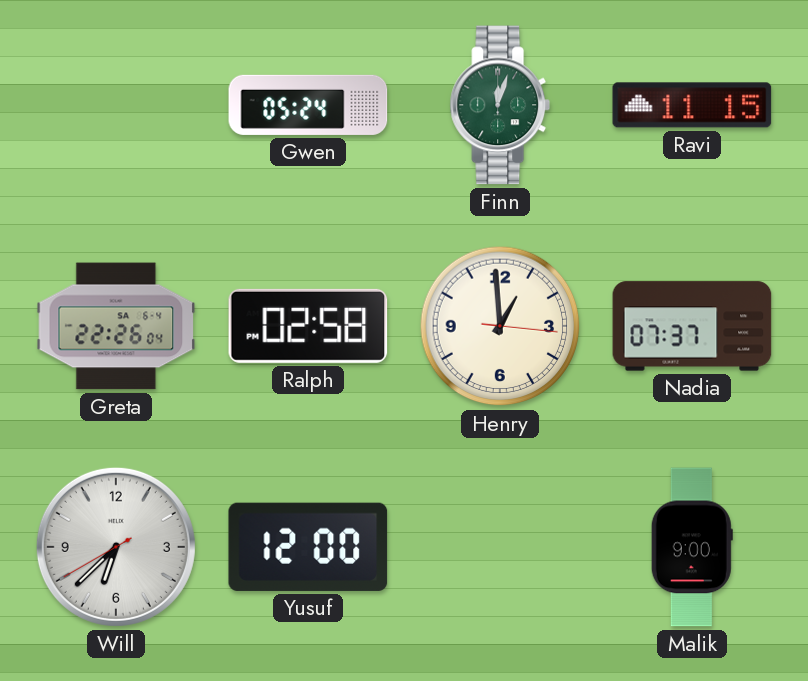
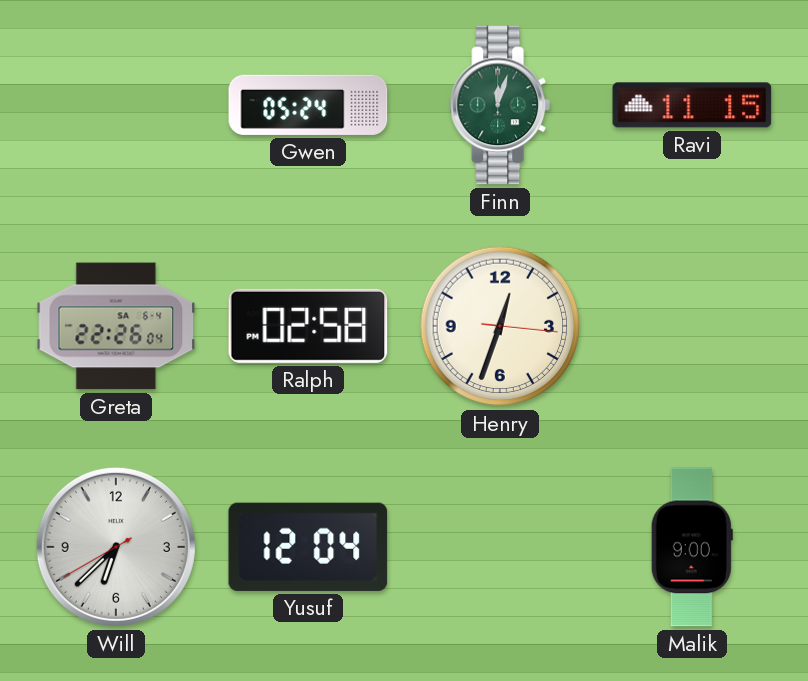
Henry: 12:59 -> 12:33
Nadia: 07:37 -> none
Yusuf: 12:00 -> 12:04
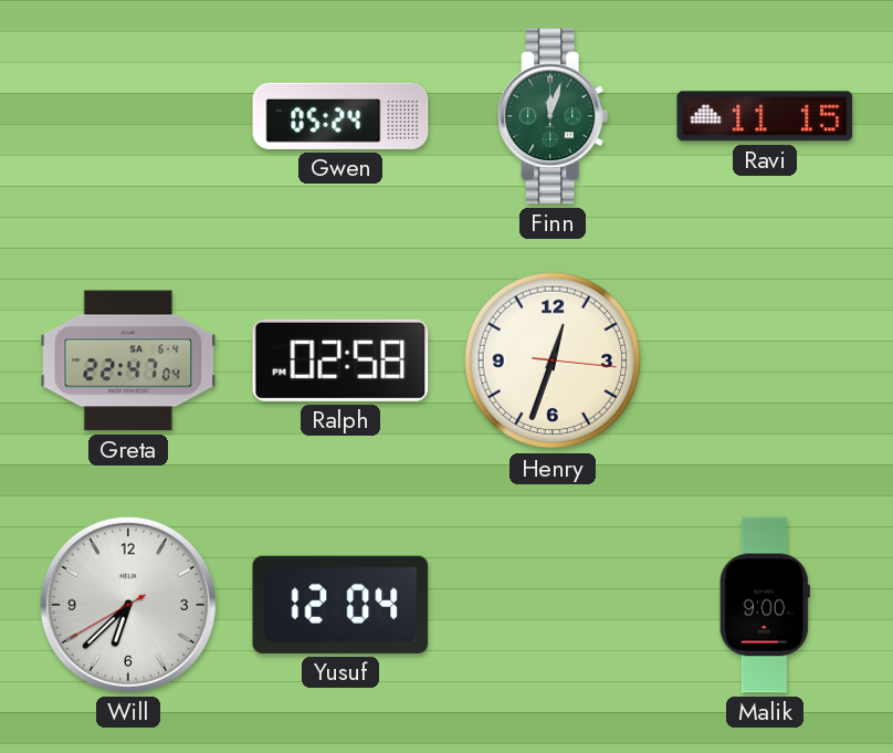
Greta: 22:26 -> 22:47
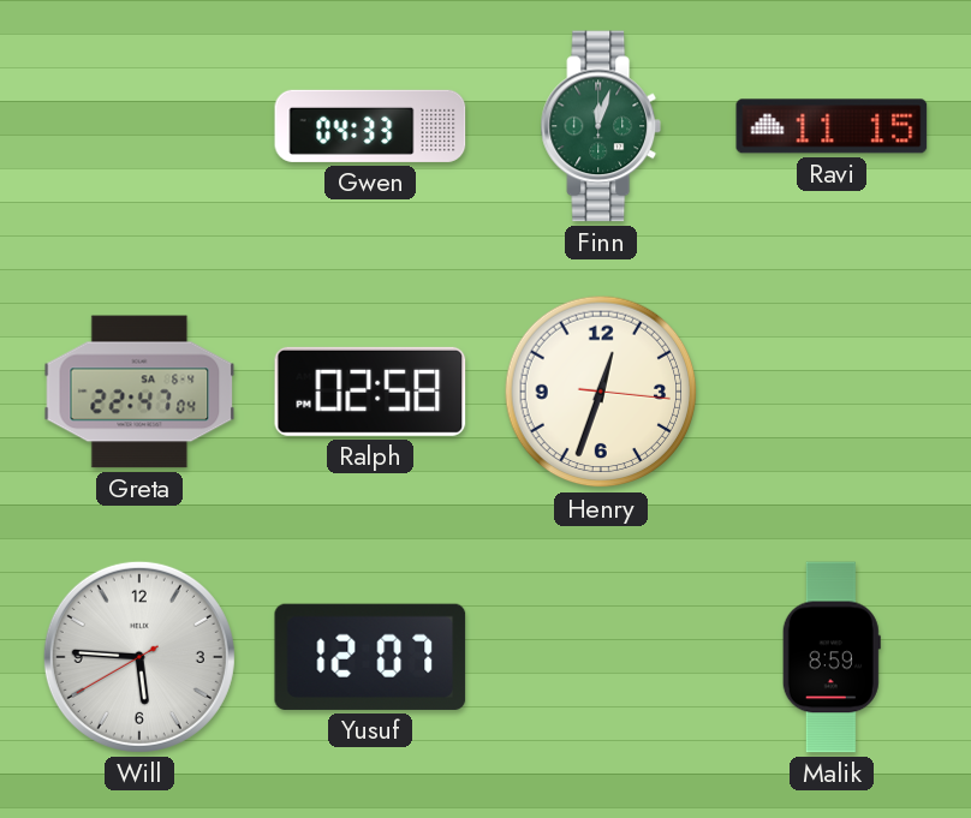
Gwen: 05:24 -> 04:33
Will: 6:37 -> 5:45
Yusuf: 12:04 -> 12:07
Malik: 9:00 -> 8:59
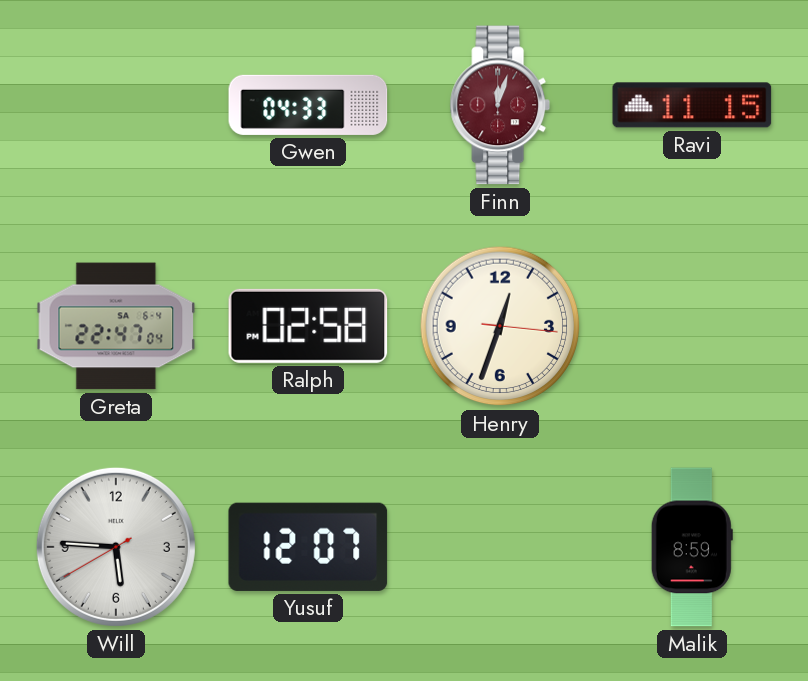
Finn dial: green -> burgundy
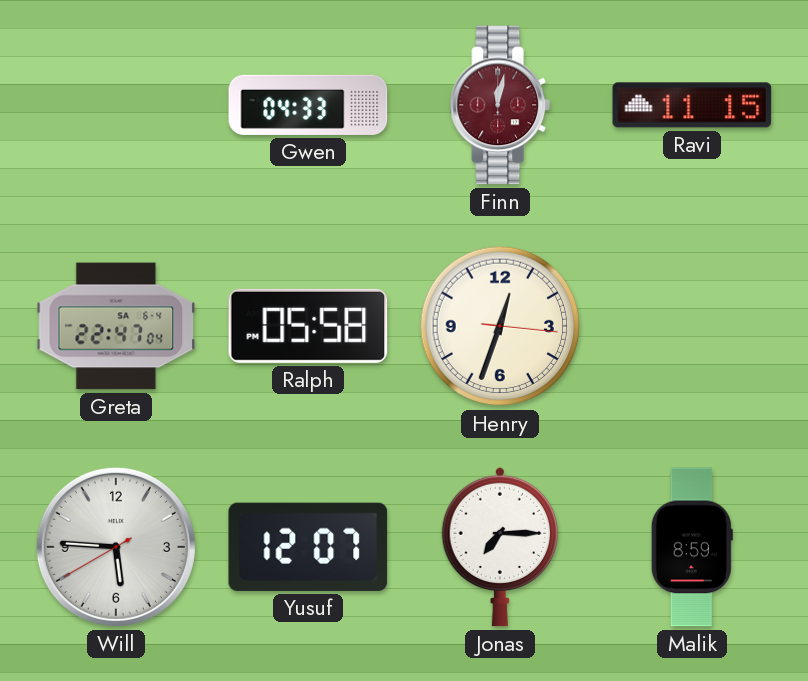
Finn: 12:03 -> 12:02
Ralph: 02:58 -> 05:58
Jonas: none -> 7:15
